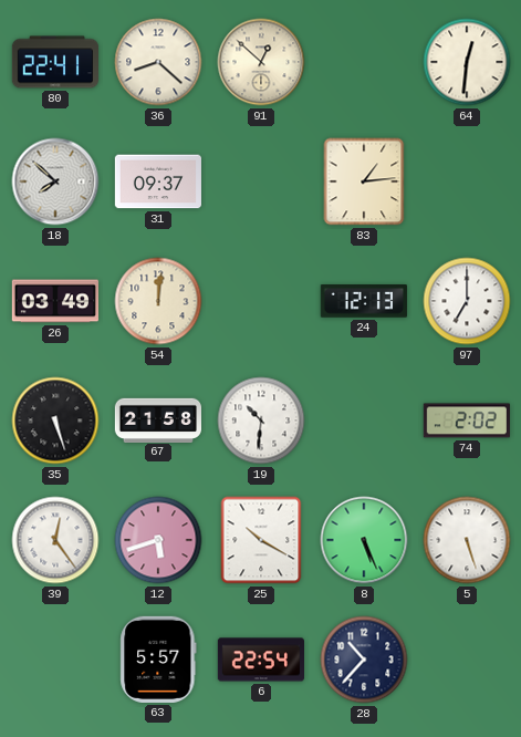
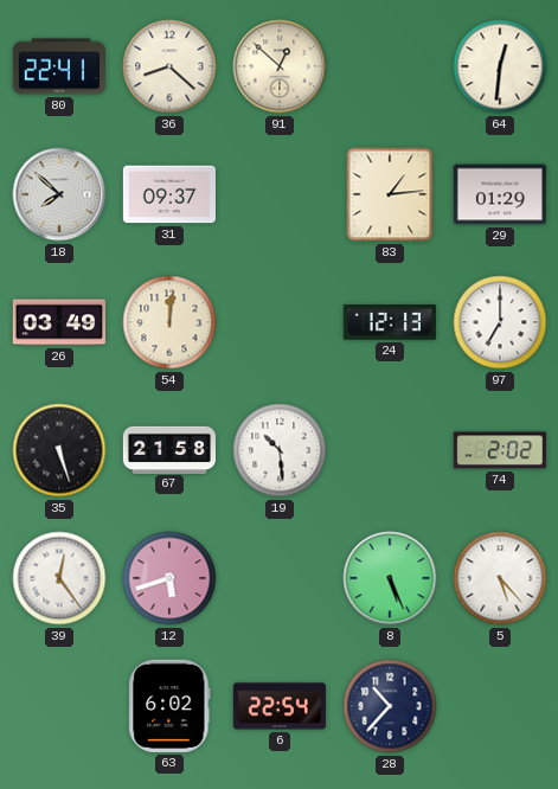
29: none -> 01:29
19: 10:31 -> 10:29
25: 10:20 -> none
5: 5:27 -> 5:23
63: 5:57 -> 6:02
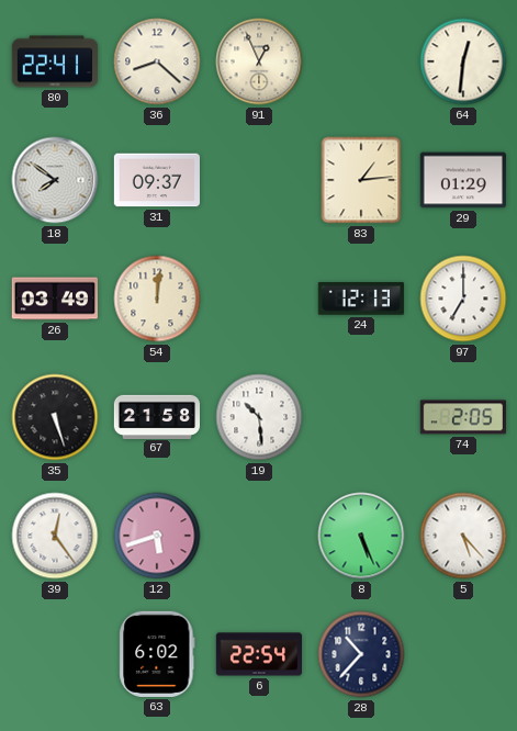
91: 12:52 -> 12:56
18: 7:52 -> 7:51
74: 2:02 -> 2:05
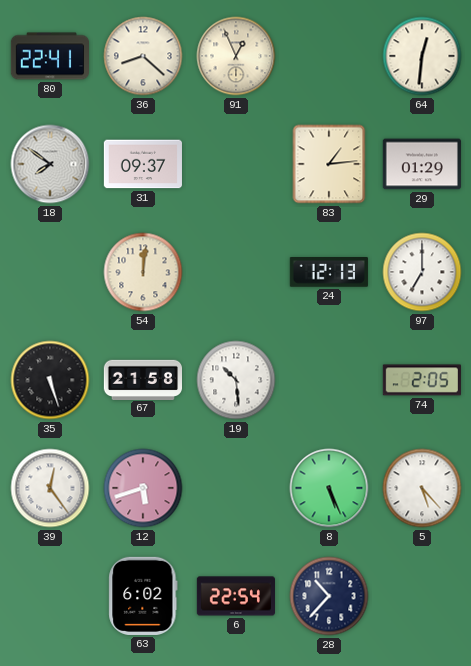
26: 03:49 -> none
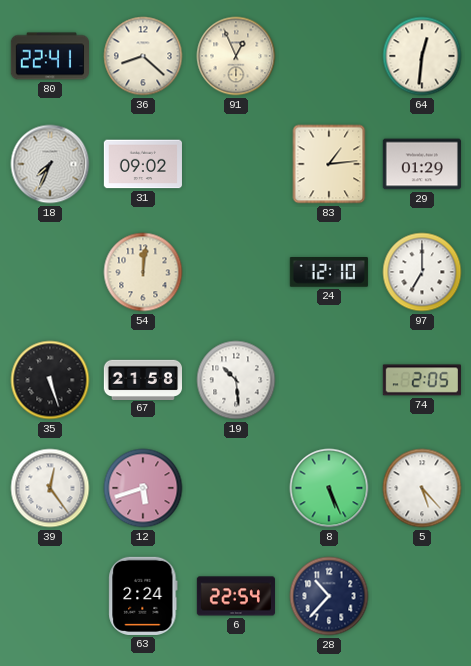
18: 7:51 -> 7:34
31: 09:37 -> 09:02
24: 12:13 -> 12:10
63: 6:02 -> 2:24
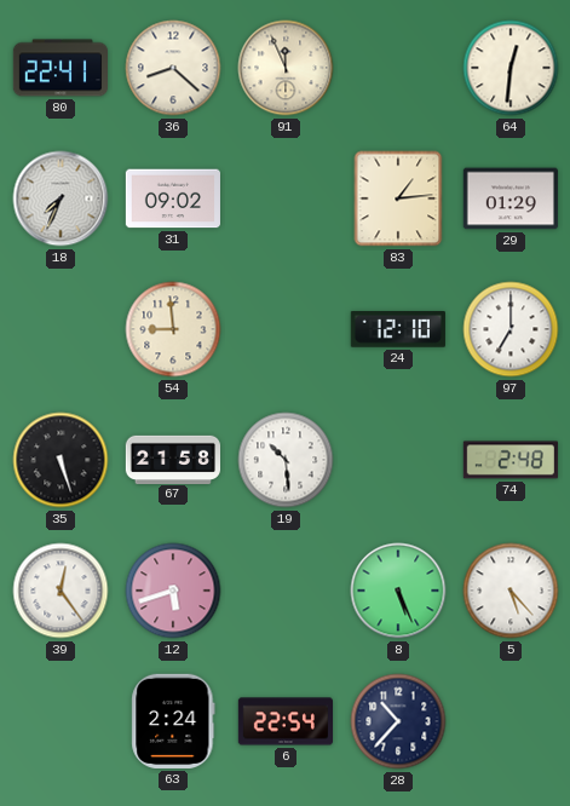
91: 12:56 -> 11:56
54: 12:01 -> 8:59
74: 2:05 -> 2:48
